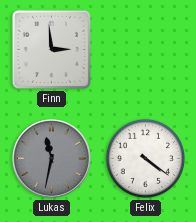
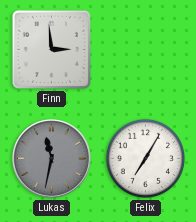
Felix: 4:21 -> 7:05
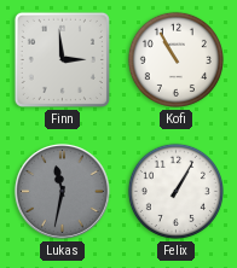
Kofi: none -> 10:55
Felix: 7:05 -> 1:05
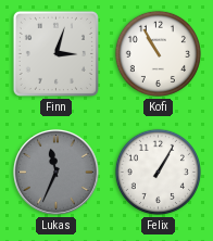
Finn: 2:59 -> 3:03
Lukas: 11:32 -> 11:34
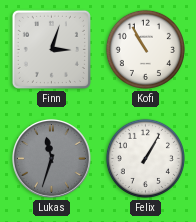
Lukas: 11:34 -> 11:33
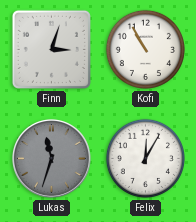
Felix: 1:05 -> 12:05
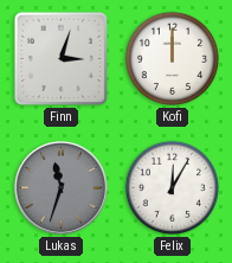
Kofi: 10:55 -> 12:00
